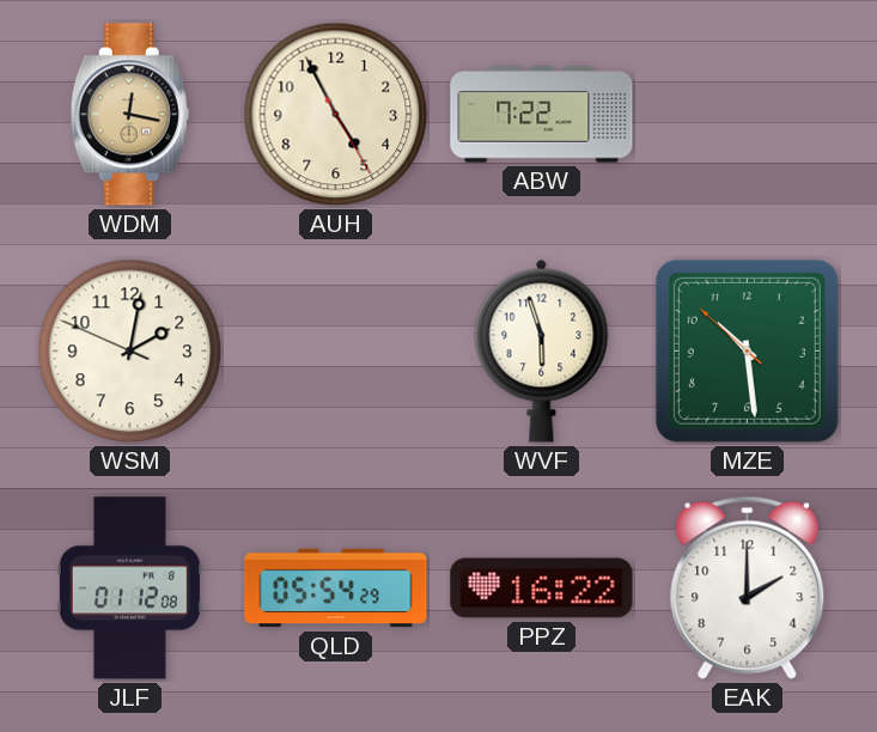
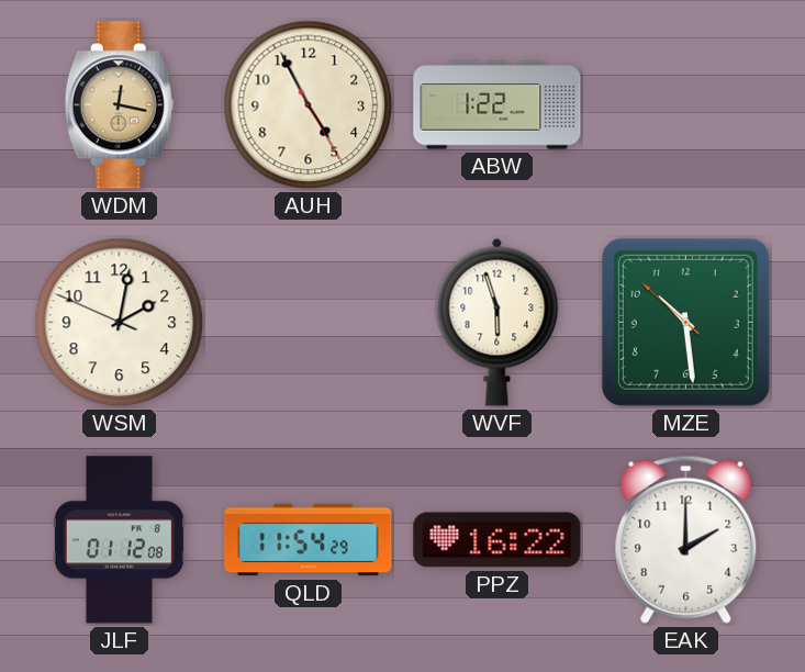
ABW: 7:22 -> 1:22
QLD: 05:54 -> 11:54
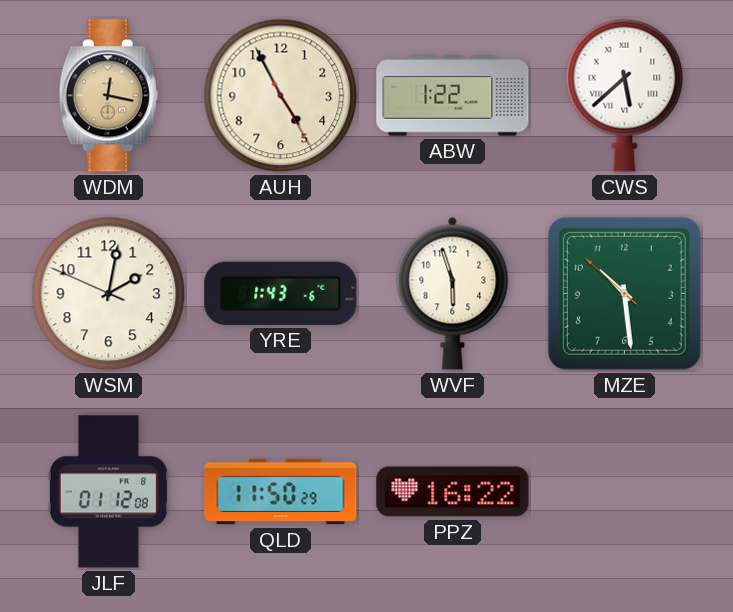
CWS: none -> 5:38
YRE: none -> 1:43
QLD: 11:54 -> 11:50
EAK: 2:00 -> none
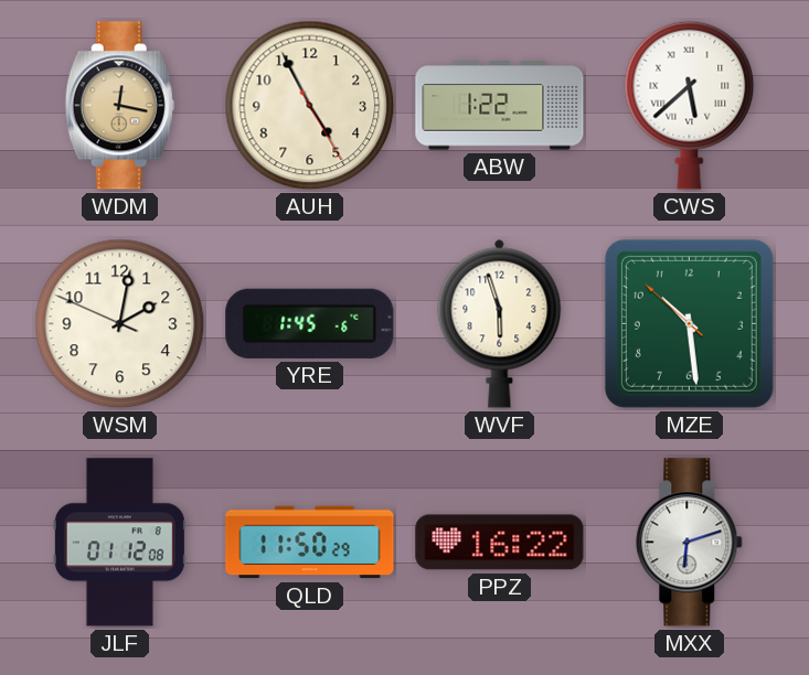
YRE: 1:43 -> 1:45
MXX: none -> 6:12
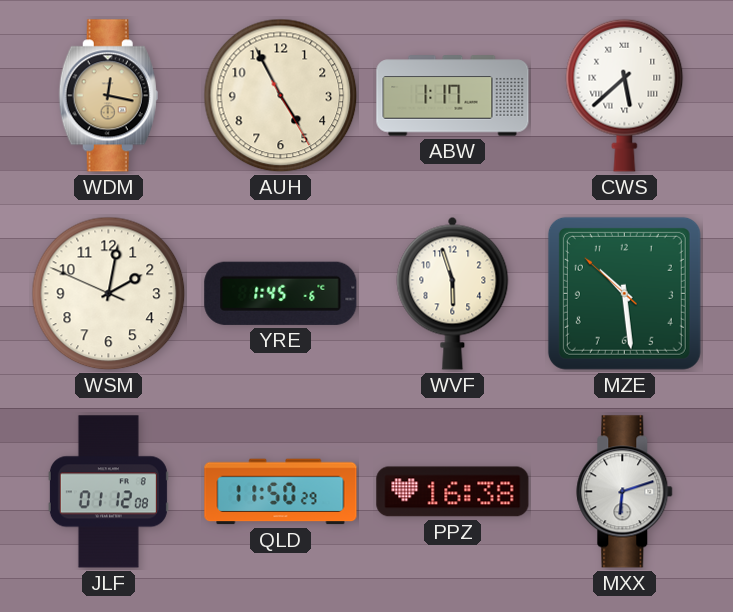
ABW: 1:22 -> 1:17
PPZ: 16:22 -> 16:38
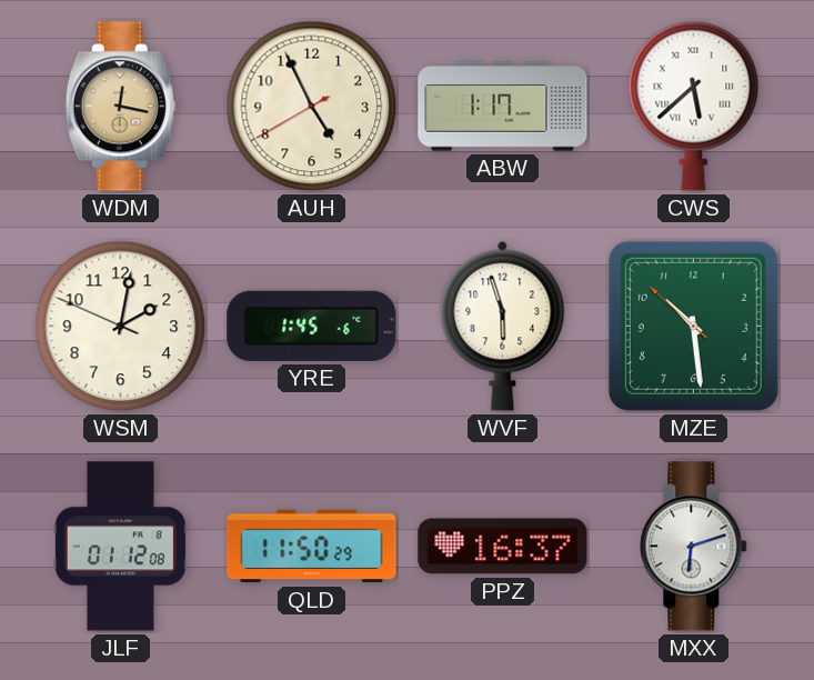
AUH: 4:55:25 -> 4:55:40
PPZ: 16:38 -> 16:37
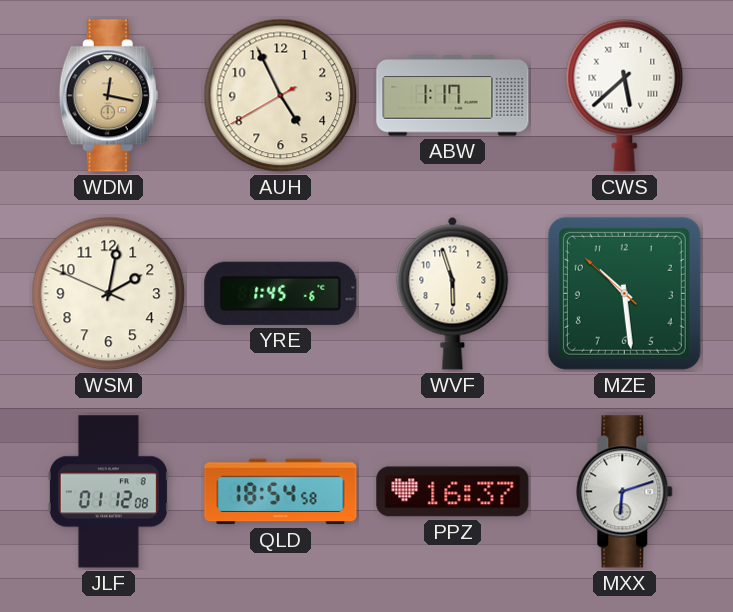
QLD: 11:50 -> 18:54
